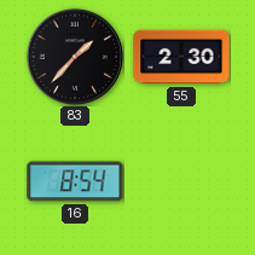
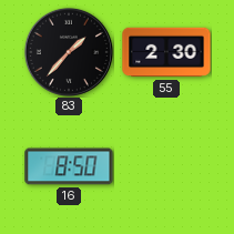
16: 8:54 -> 8:50
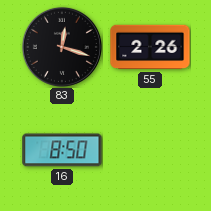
83: 1:37 -> 12:18
55: 2:30 -> 2:26
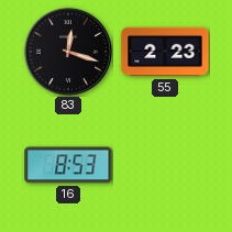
55: 2:26 -> 2:23
16: 8:50 -> 8:53
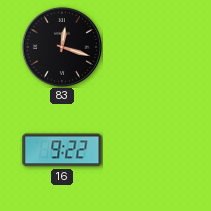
55: 2:23 -> none
16: 8:53 -> 9:22
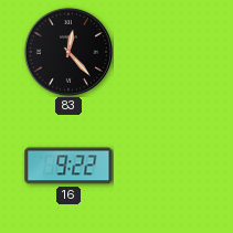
83: 12:18 -> 12:23
